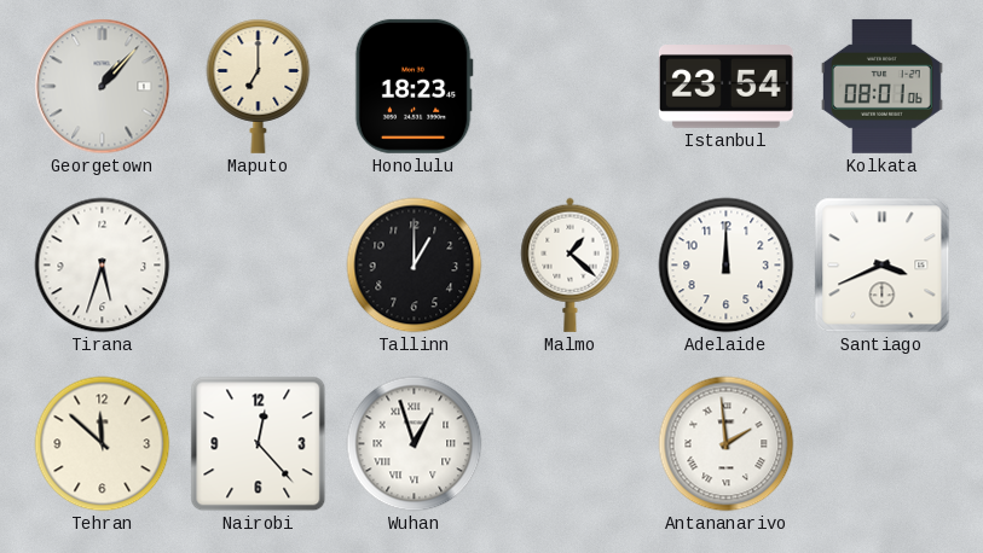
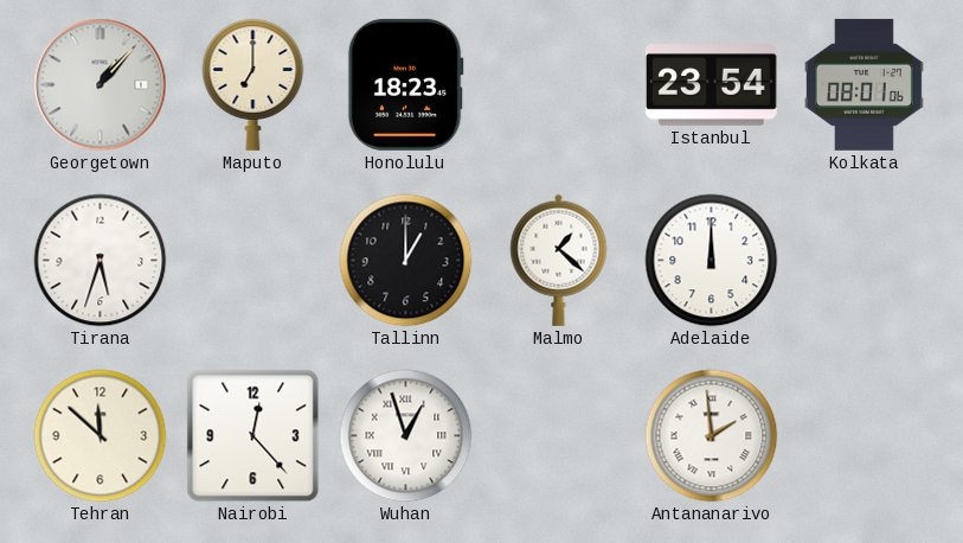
Santiago: 3:41 -> none
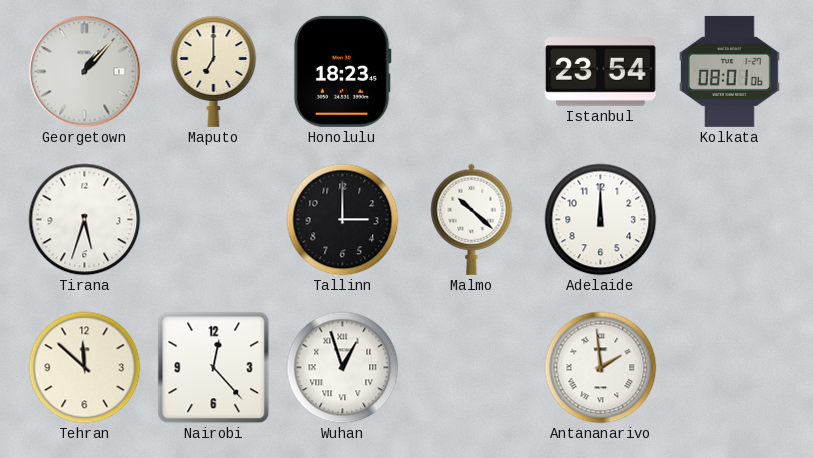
Tallinn: 1:00 -> 3:00
Malmo: 1:22 -> 10:22
